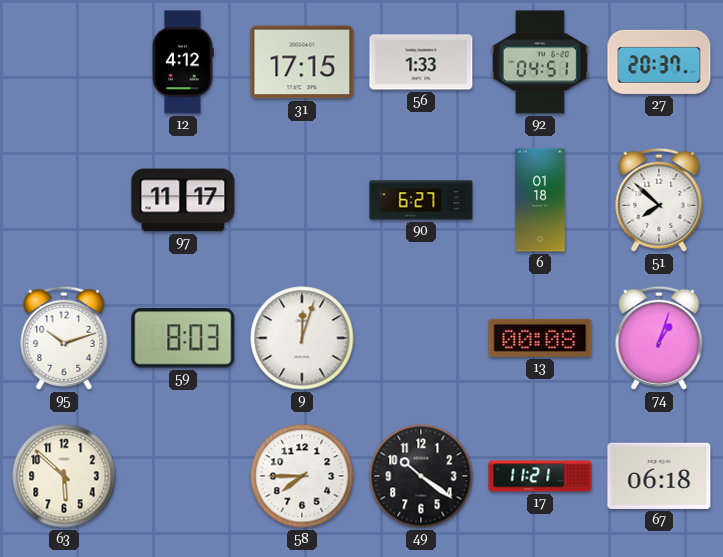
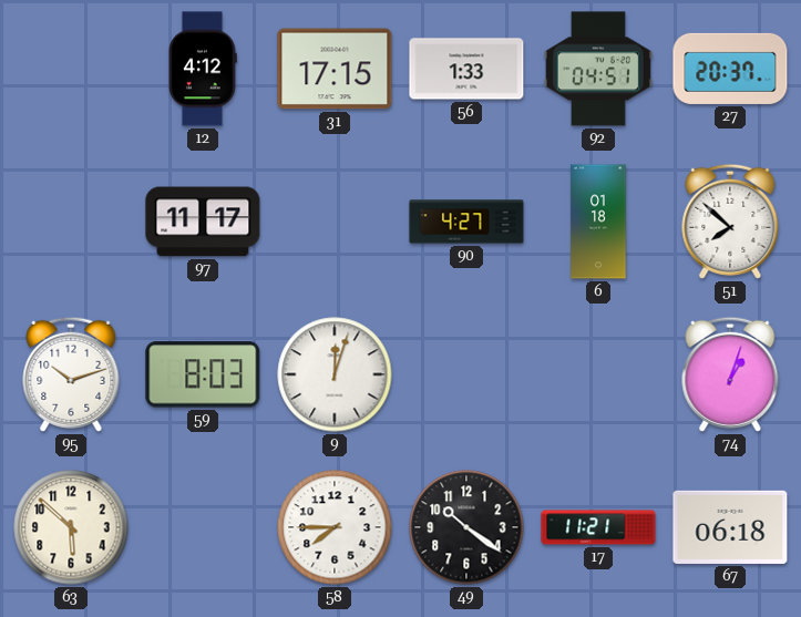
90: 6:27 -> 4:27
13: 00:08 -> none
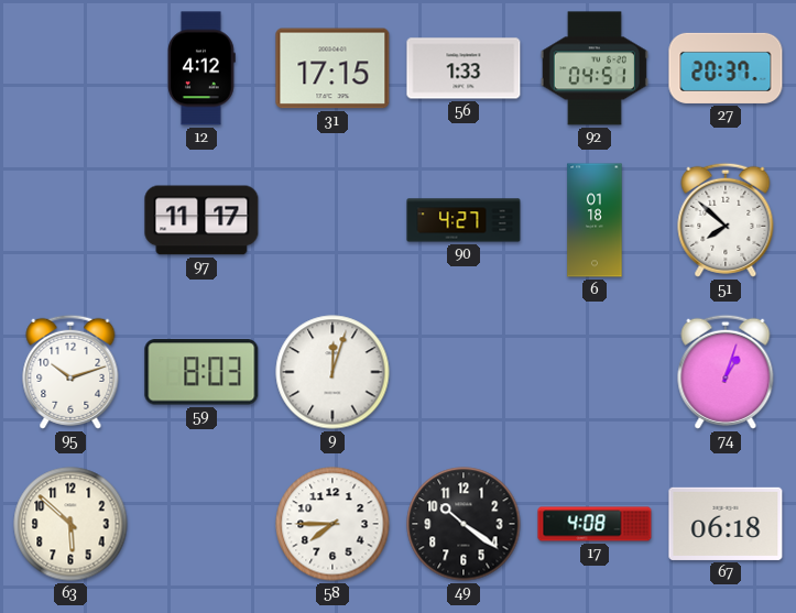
17: 11:21 -> 4:08
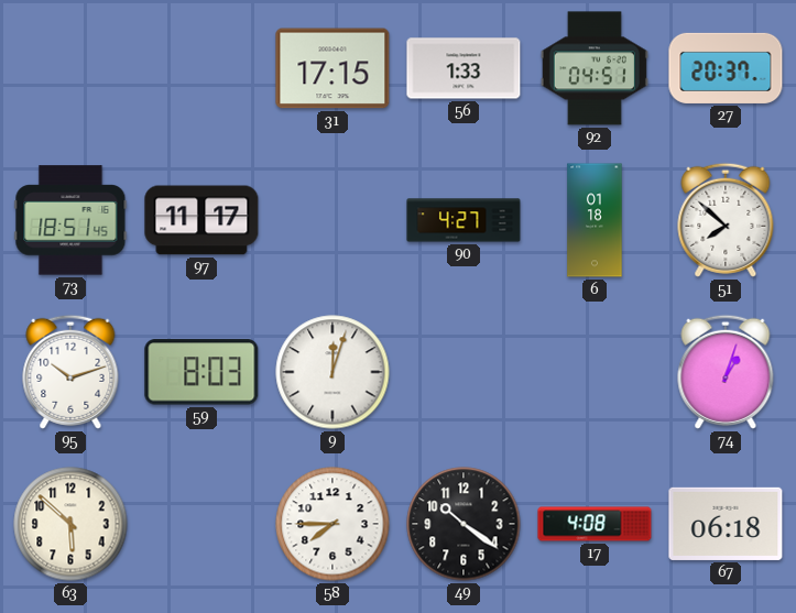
12: 4:12 -> none
73: none -> 18:51
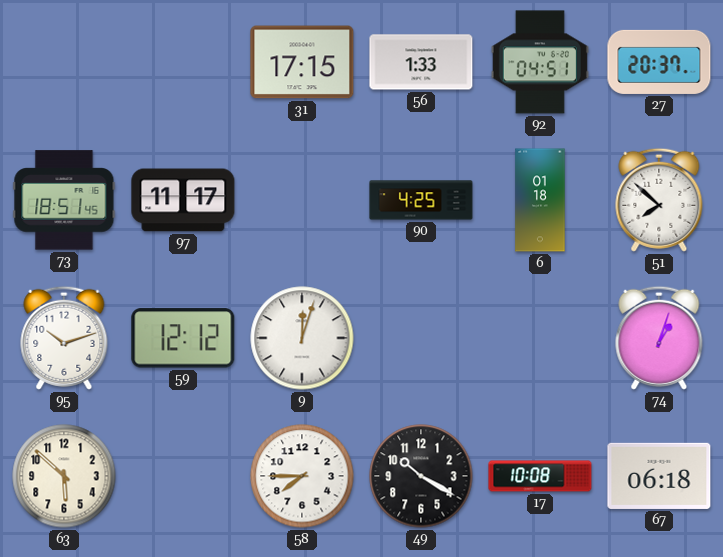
90: 4:27 -> 4:25
59: 8:03 -> 12:12
49: 10:21 -> 10:20
17: 4:08 -> 10:08
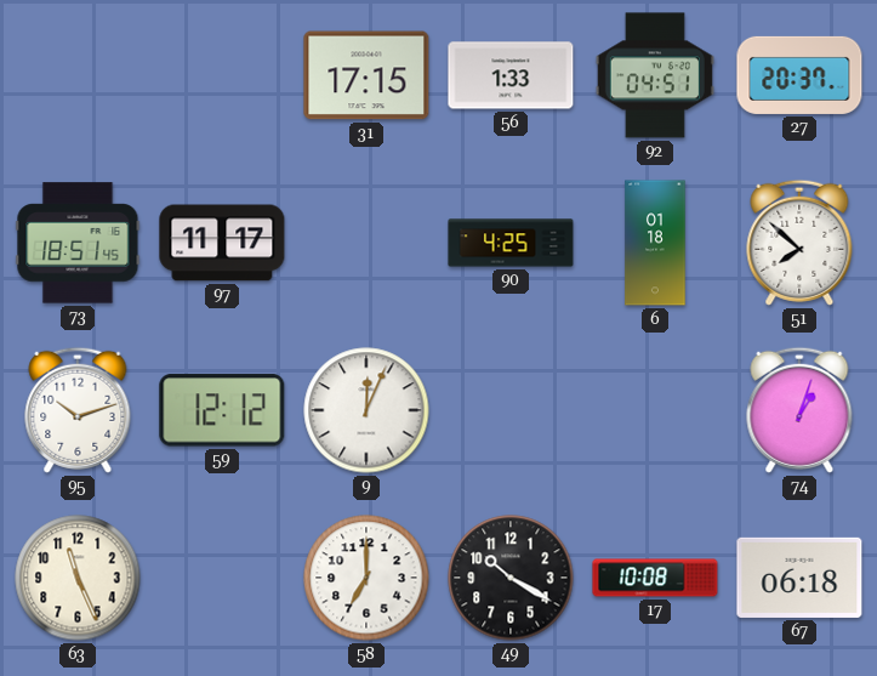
9: 12:03 -> 12:04
63: 5:52 -> 11:26
58: 7:45 -> 7:00
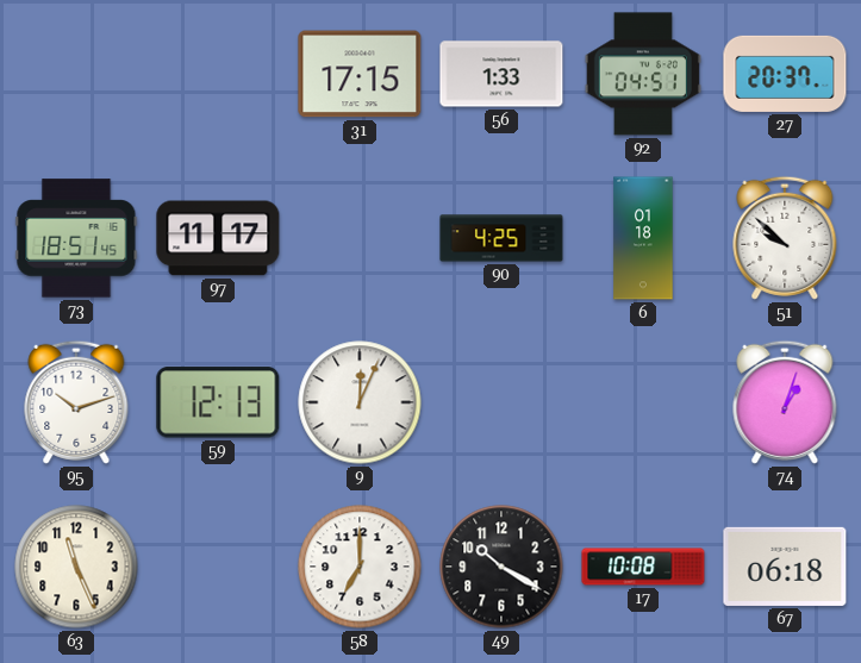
51: 7:52 -> 9:52
59: 12:12 -> 12:13
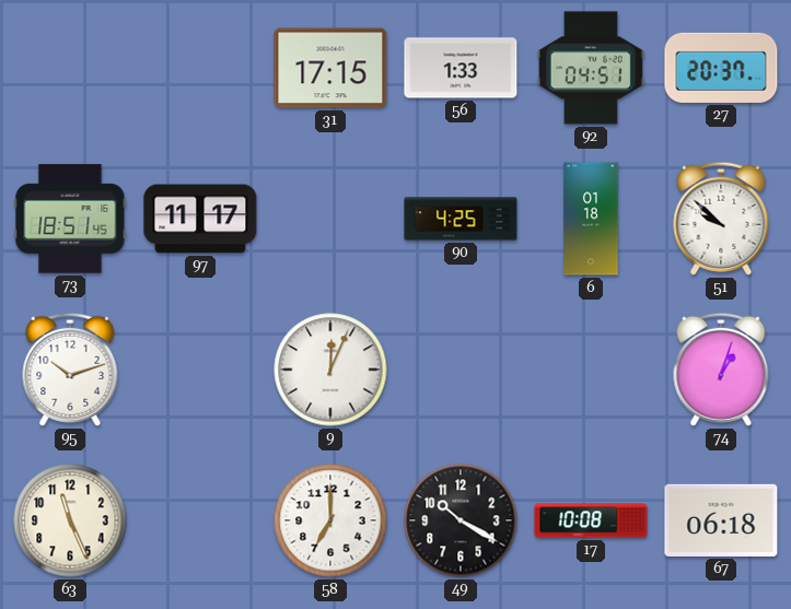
59: 12:13 -> none
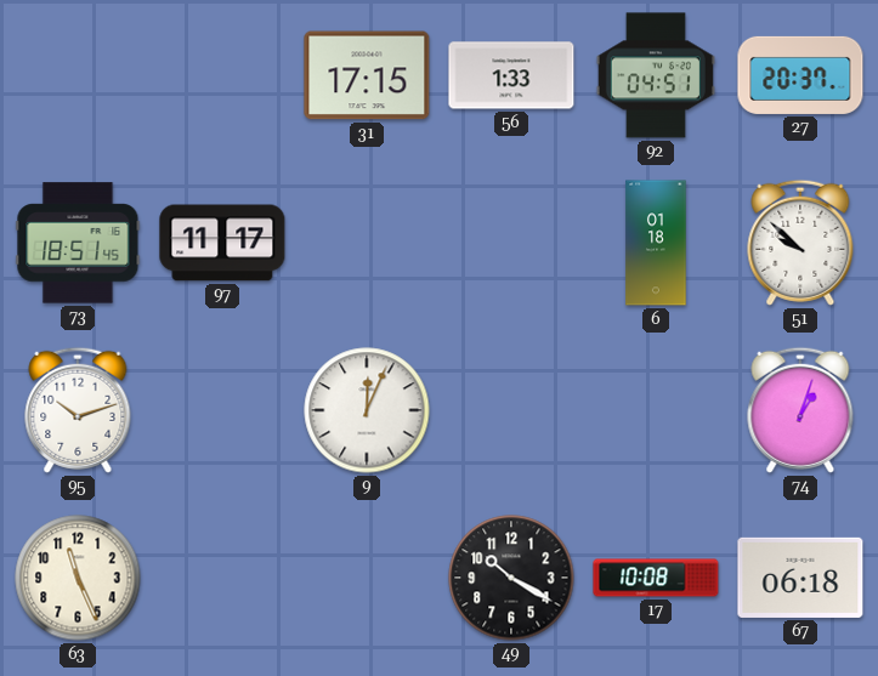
90: 4:25 -> none
58: 7:00 -> none
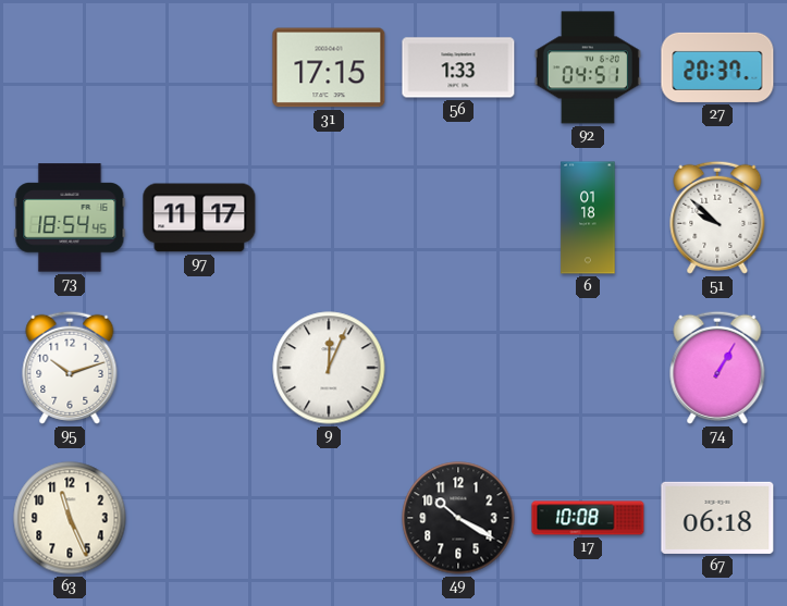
73: 18:51 -> 18:54
74: 1:03 -> 1:05
